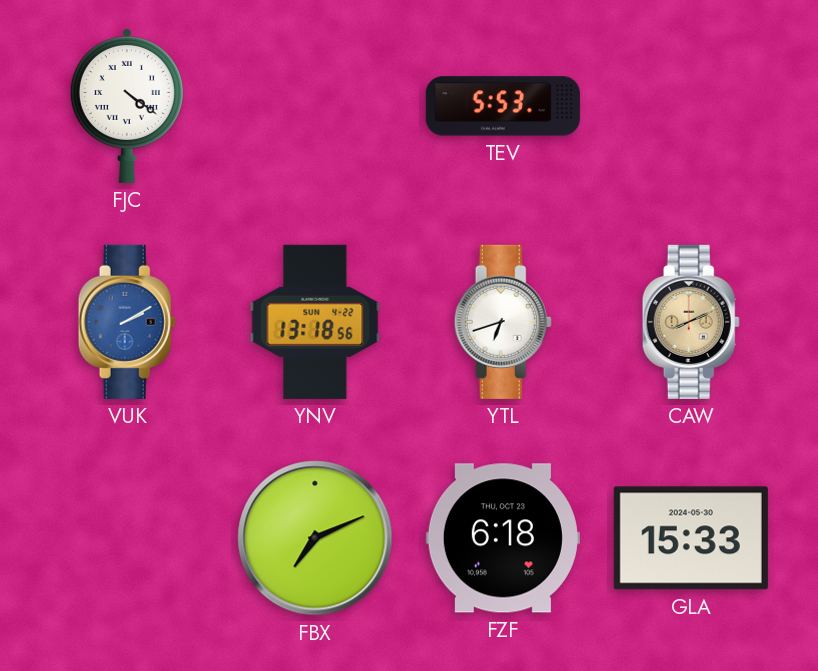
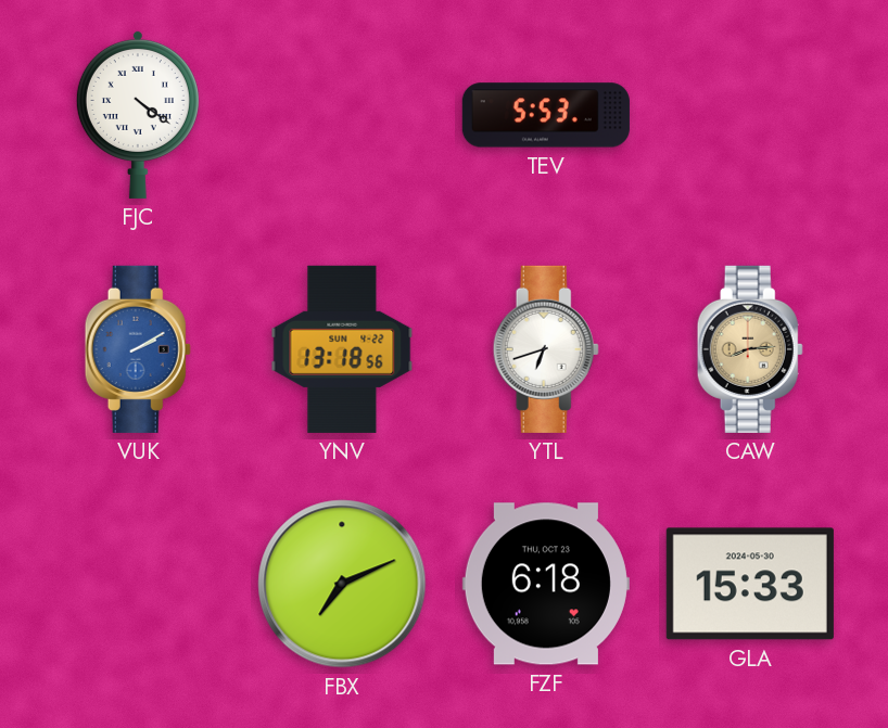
CAW: 8:11 -> 8:14
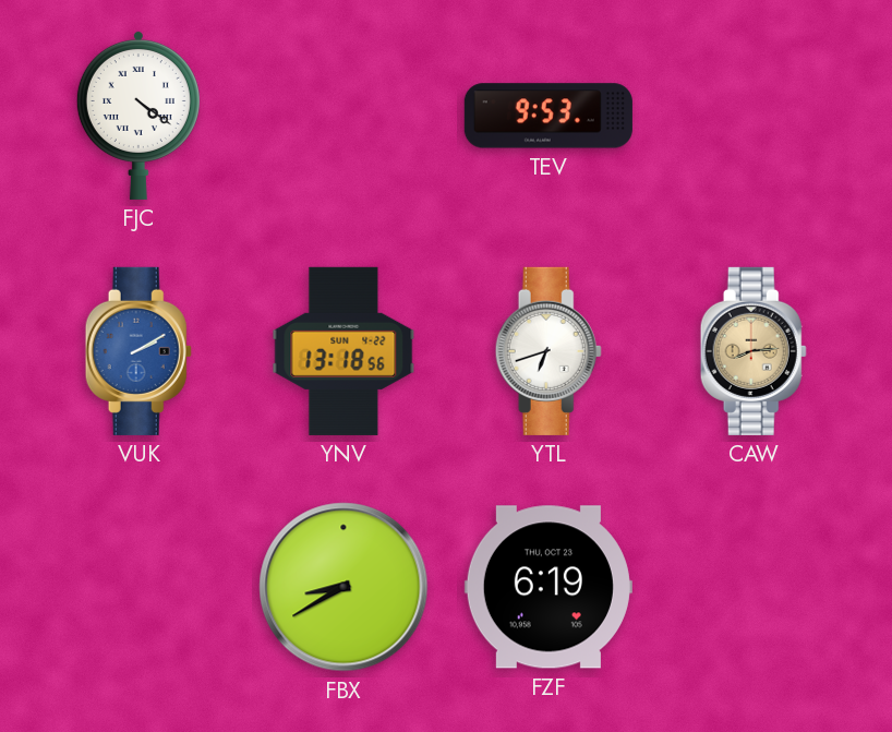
TEV: 5:53 -> 9:53
FBX: 7:11 -> 8:40
FZF: 6:18 -> 6:19
GLA: 15:33 -> none
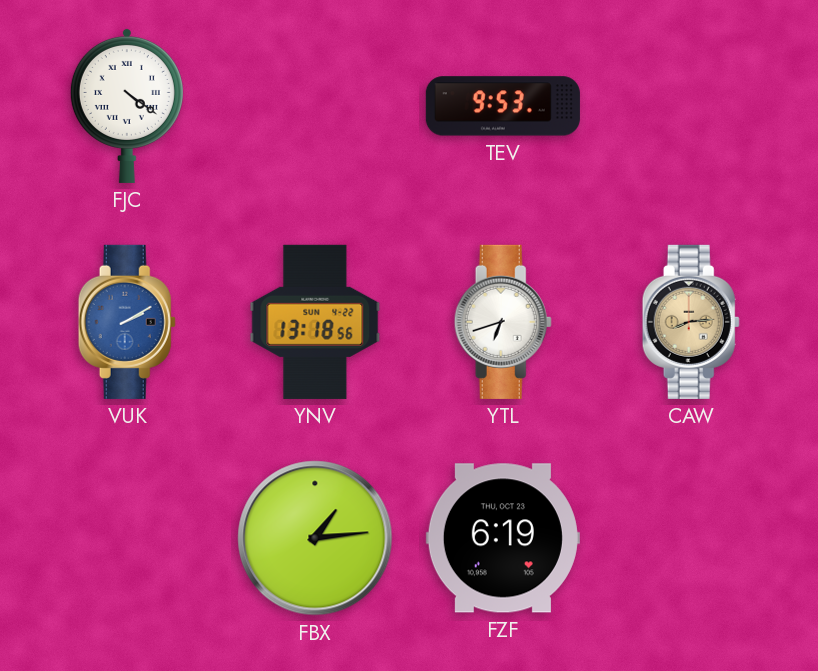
FBX: 8:40 -> 1:14
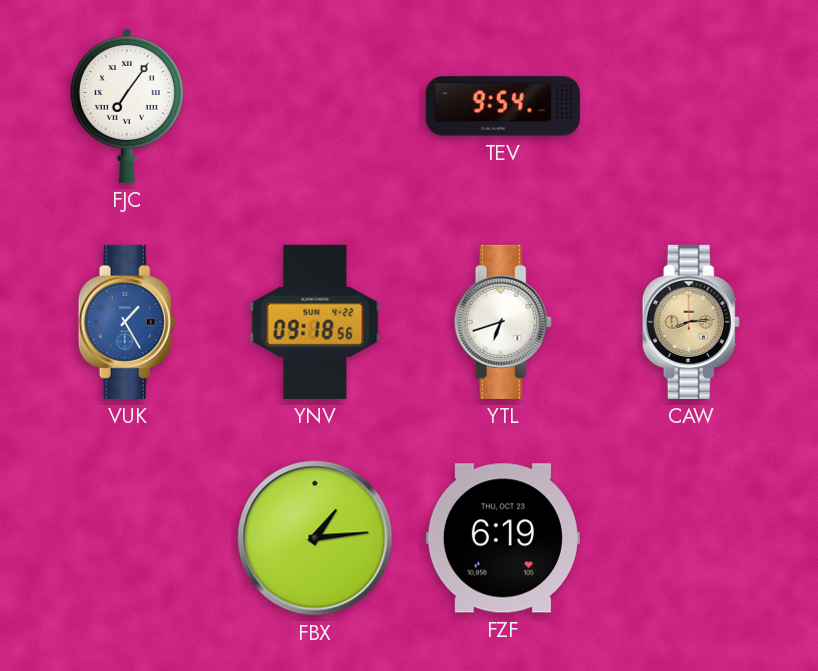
FJC: 4:21 -> 7:06
TEV: 9:53 -> 9:54
VUK: 2:10 -> 1:25
YNV: 13:18 -> 09:18
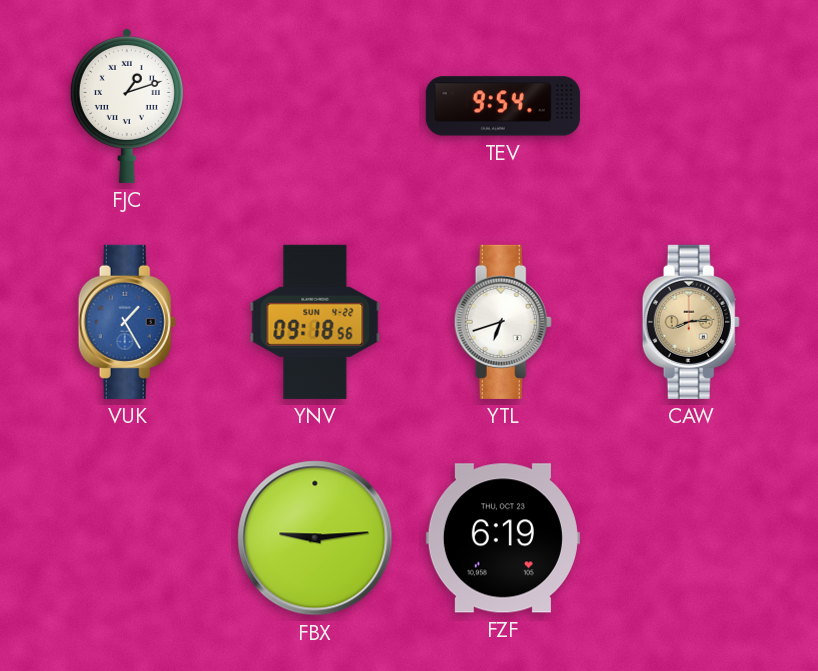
FJC: 7:06 -> 1:12
FBX: 1:14 -> 9:14
